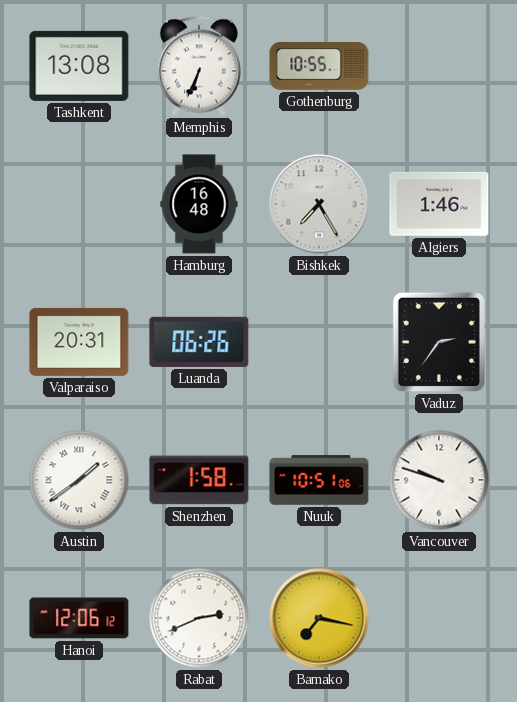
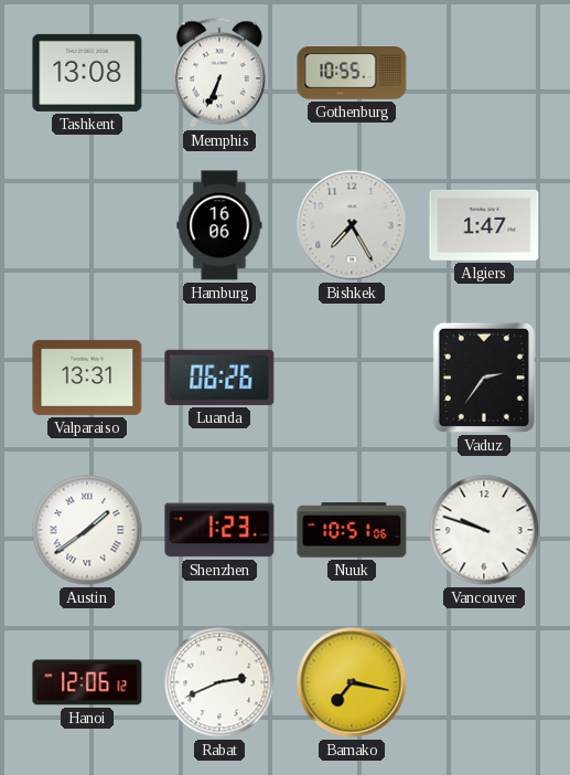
Hamburg: 16:48 -> 16:06
Algiers: 1:46 -> 1:47
Valparaiso: 20:31 -> 13:31
Shenzhen: 1:58 -> 1:23
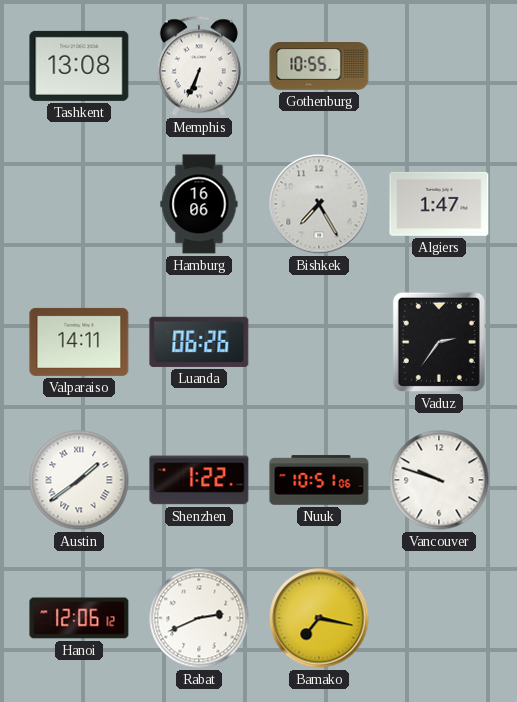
Valparaiso: 13:31 -> 14:11
Shenzhen: 1:23 -> 1:22
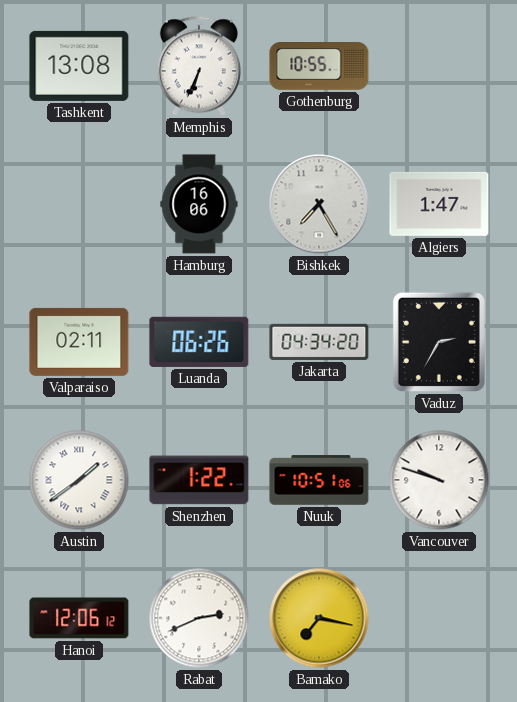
Valparaiso: 14:11 -> 02:11
Jakarta: none -> 04:34
Vaduz: 2:36 -> 2:35
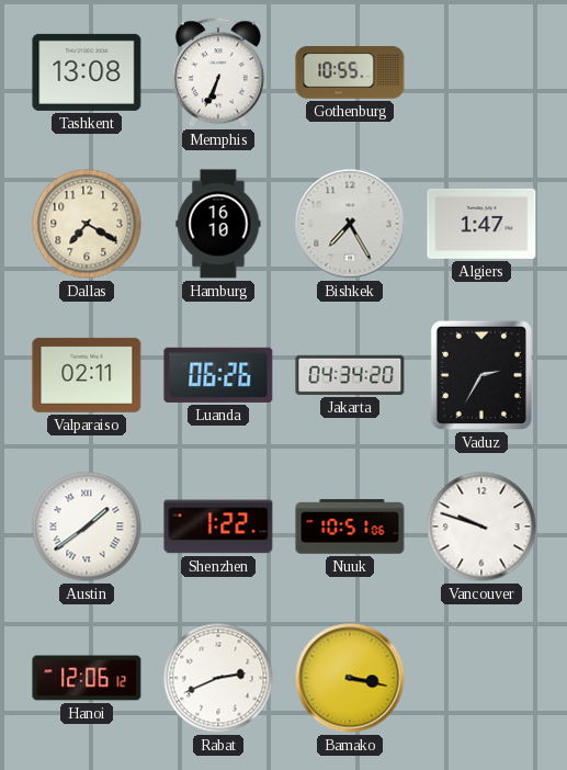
Dallas: none -> 7:20
Hamburg: 16:06 -> 16:10
Bamako: 7:17 -> 3:17
